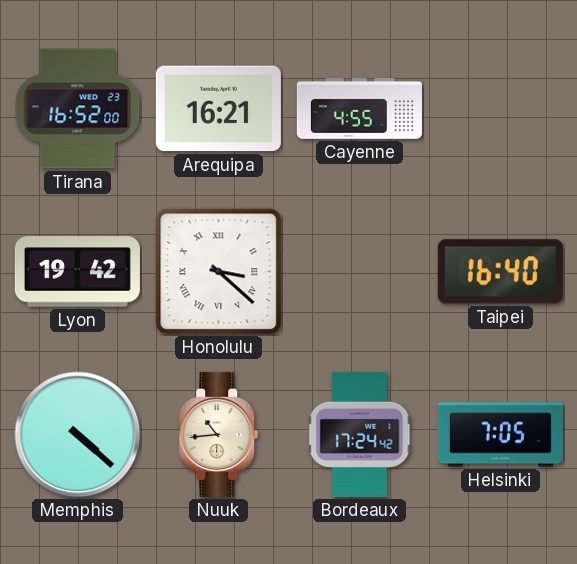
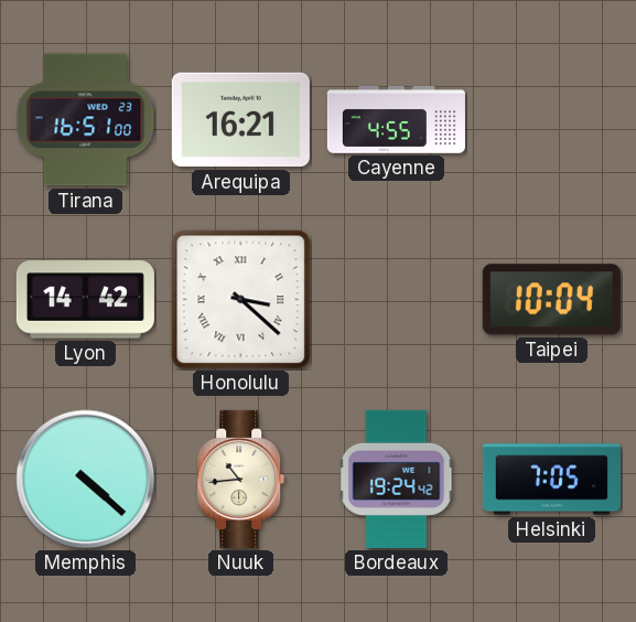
Tirana: 16:52 -> 16:51
Lyon: 19:42 -> 14:42
Taipei: 16:40 -> 10:04
Bordeaux: 17:24 -> 19:24
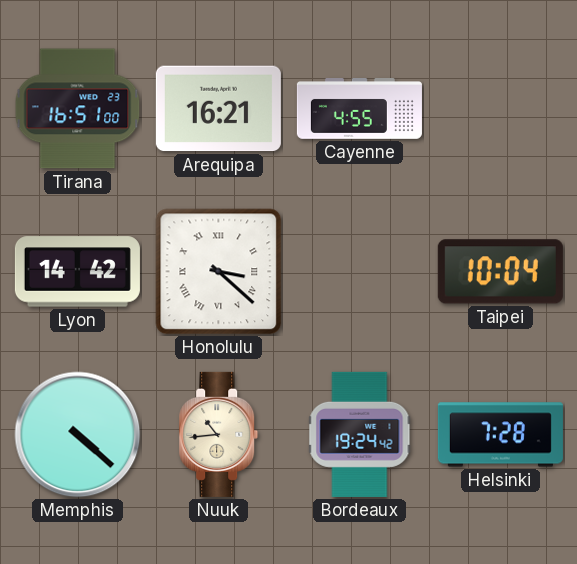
Helsinki: 7:05 -> 7:28
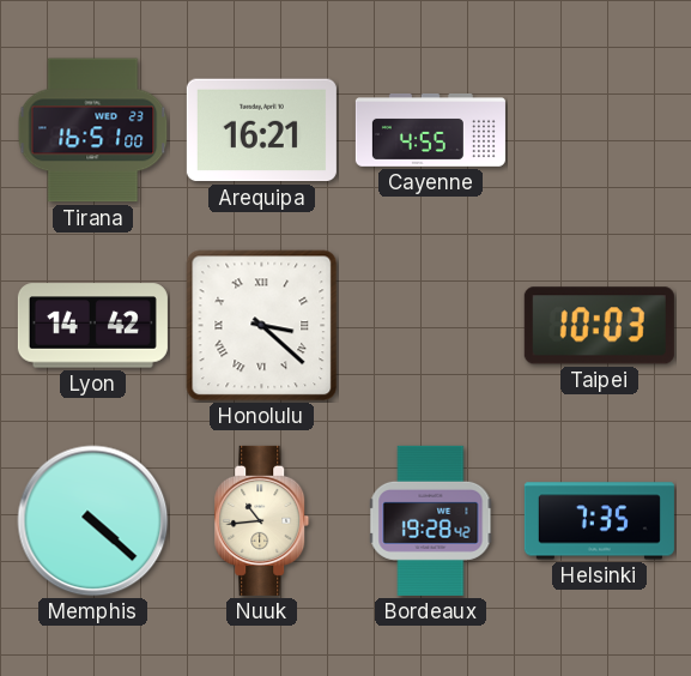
Taipei: 10:04 -> 10:03
Bordeaux: 19:24 -> 19:28
Helsinki: 7:28 -> 7:35
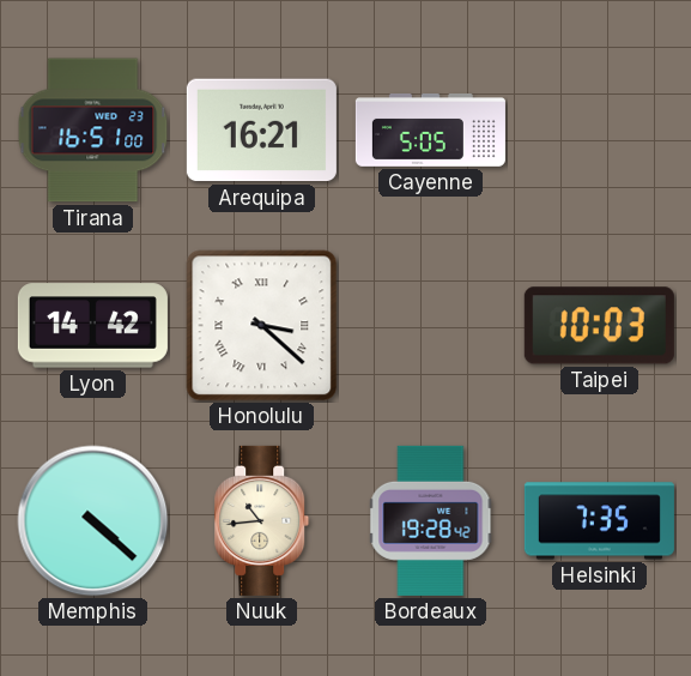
Cayenne: 4:55 -> 5:05
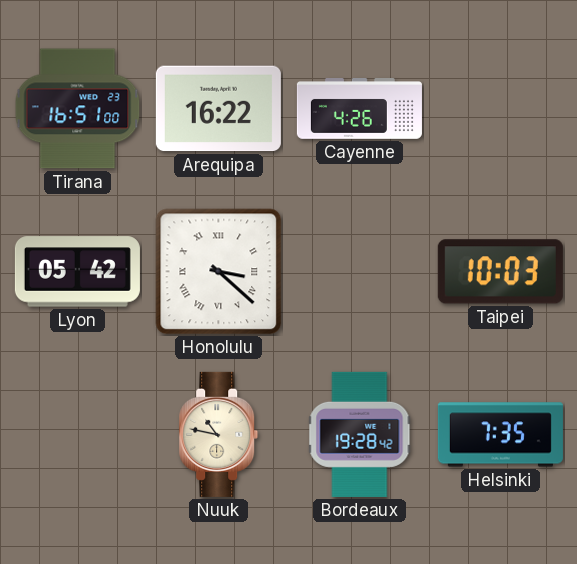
Arequipa: 16:21 -> 16:22
Cayenne: 5:05 -> 4:26
Lyon: 14:42 -> 05:42
Memphis: 4:22 -> none
Nuuk: 10:44 -> 10:47
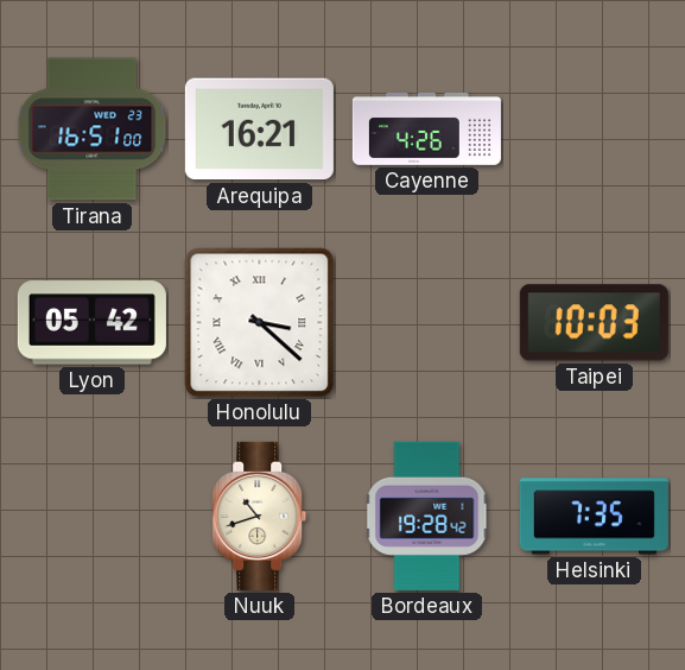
Arequipa: 16:22 -> 16:21
Nuuk: 10:47 -> 10:42
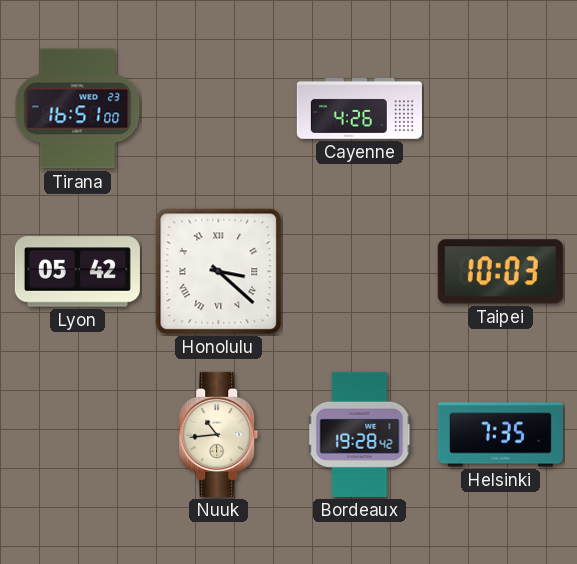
Arequipa: 16:21 -> none
Nuuk: 10:42 -> 10:44
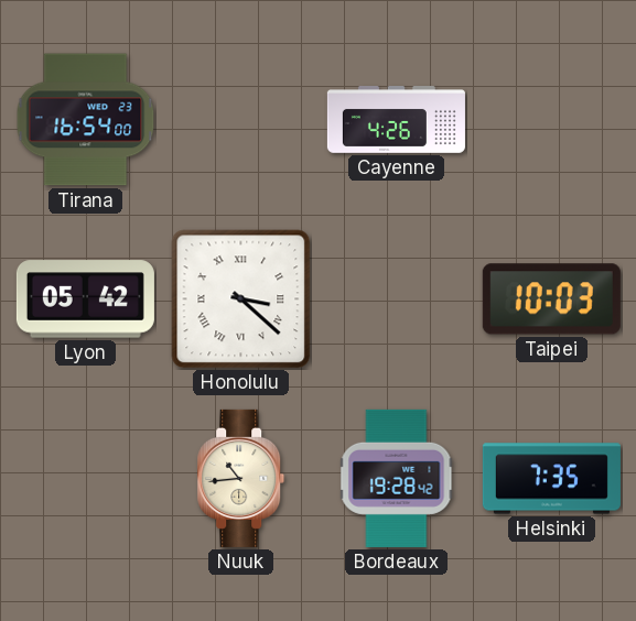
Tirana: 16:51 -> 16:54
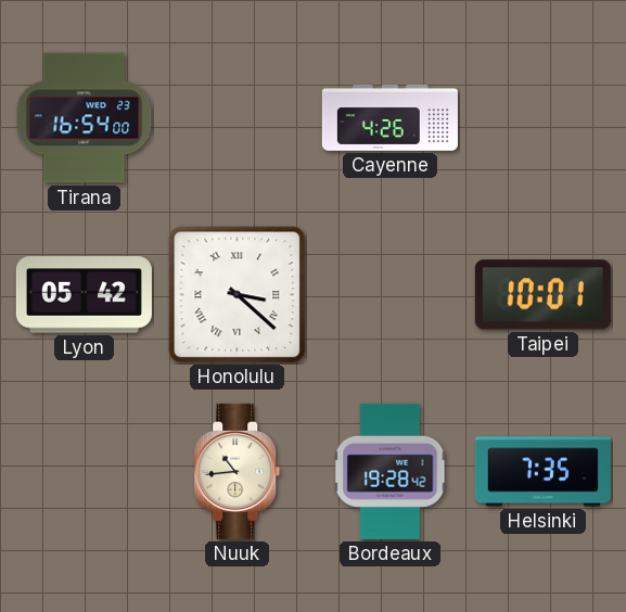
Taipei: 10:03 -> 10:01
